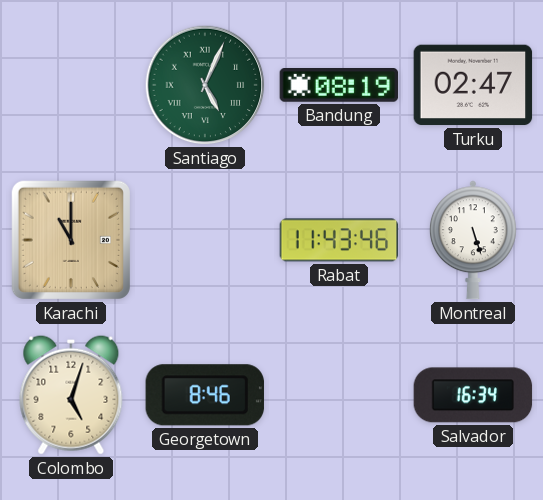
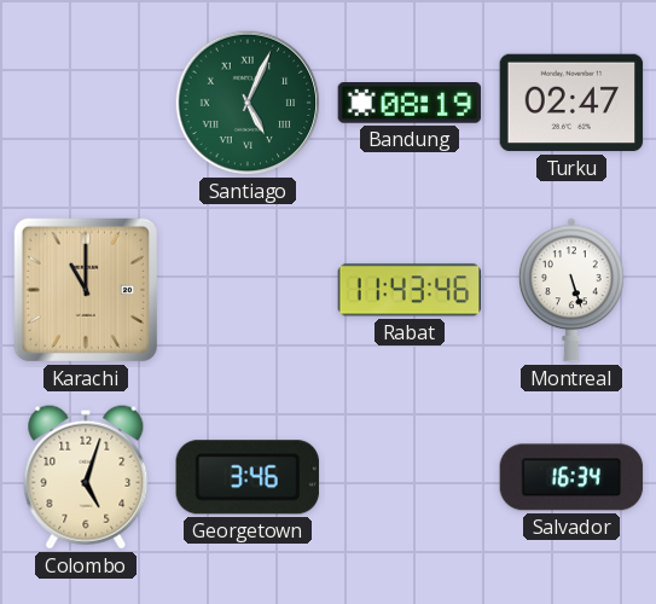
Georgetown: 8:46 -> 3:46
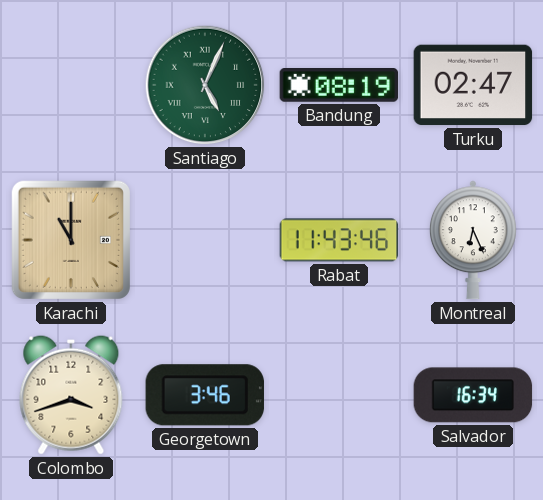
Montreal: 5:27 -> 6:26
Colombo: 5:03 -> 3:42
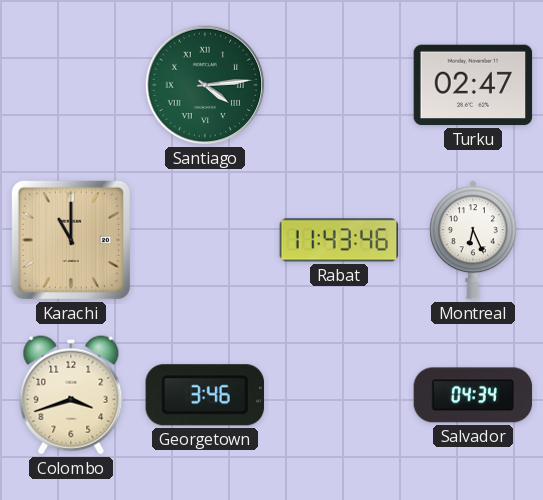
Santiago: 5:04 -> 4:14
Bandung: 08:19 -> none
Salvador: 16:34 -> 04:34
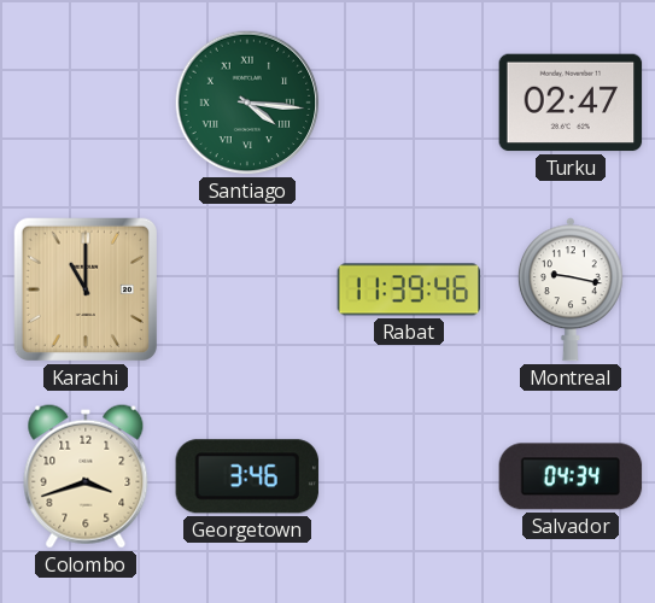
Santiago: 4:14 -> 4:16
Rabat: 11:43 -> 11:39
Montreal: 6:26 -> 9:17
